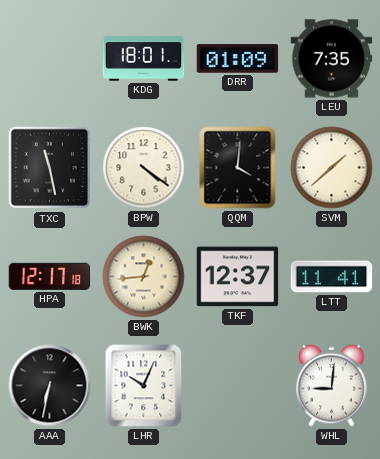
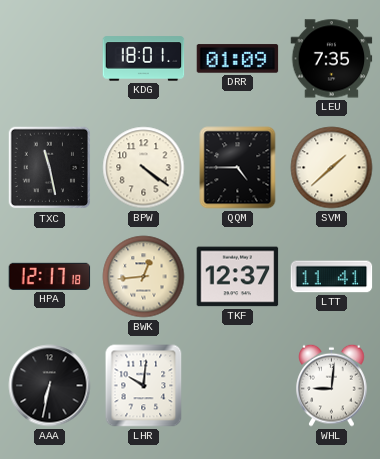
QQM: 4:01 -> 4:45
LHR: 10:04 -> 10:01
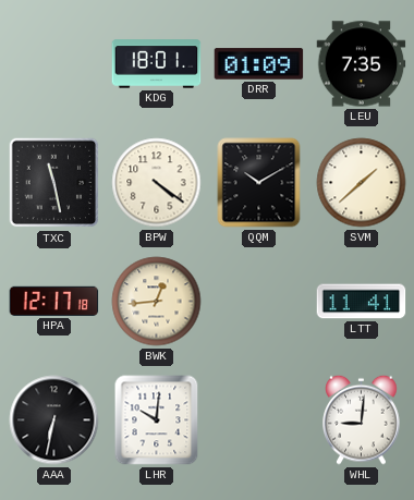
QQM: 4:45 -> 10:10
TKF: 12:37 -> none
